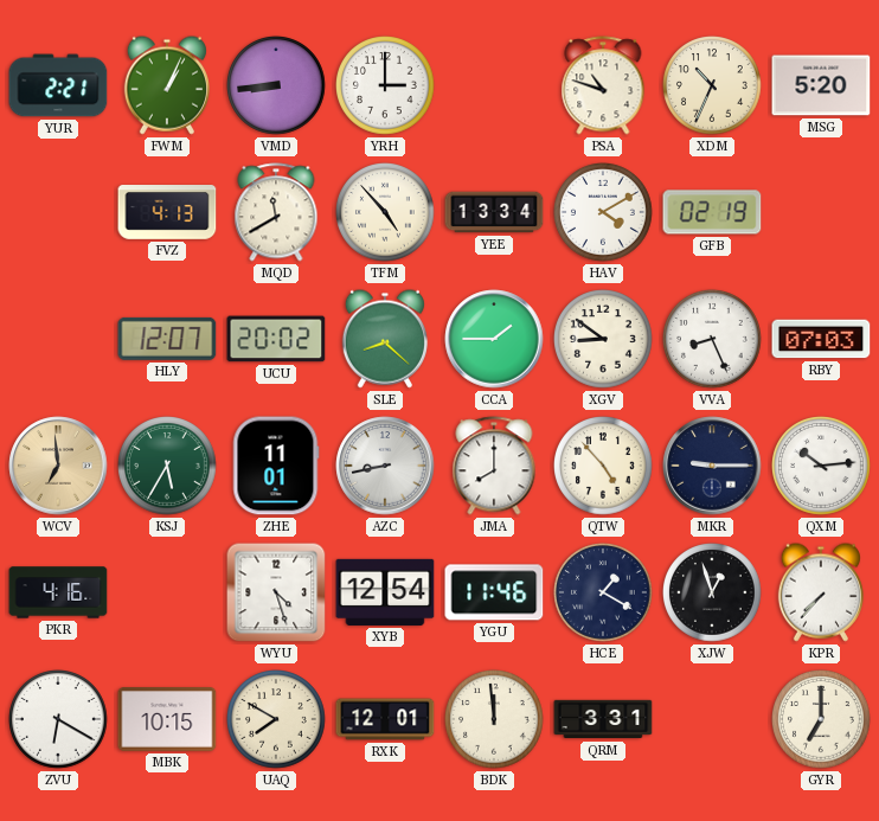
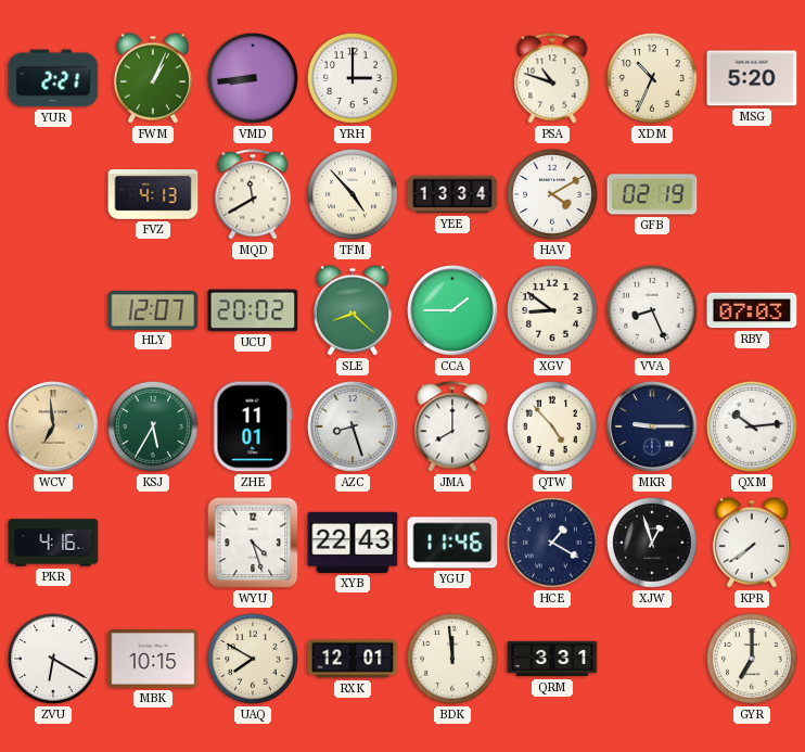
AZC: 8:43 -> 8:27
XYB: 12:54 -> 22:43
KPR: 7:37 -> 7:39
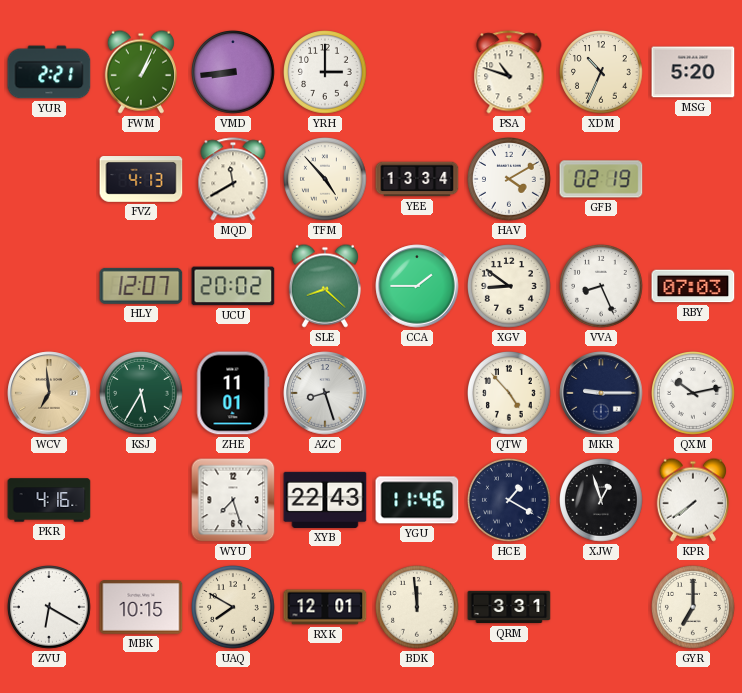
JMA: 8:00 -> none
QXM: 10:14 -> 10:13
WYU: 4:27 -> 7:27
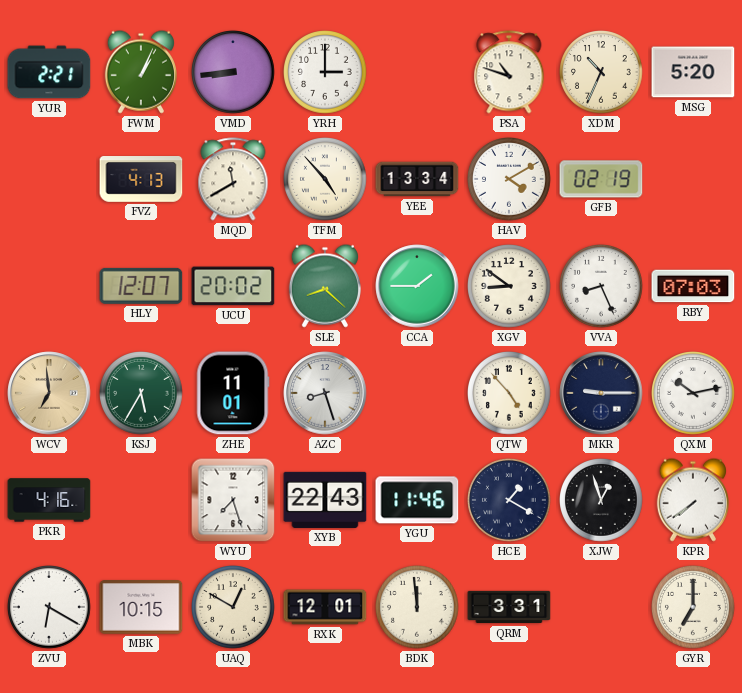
UAQ: 7:50 -> 12:50
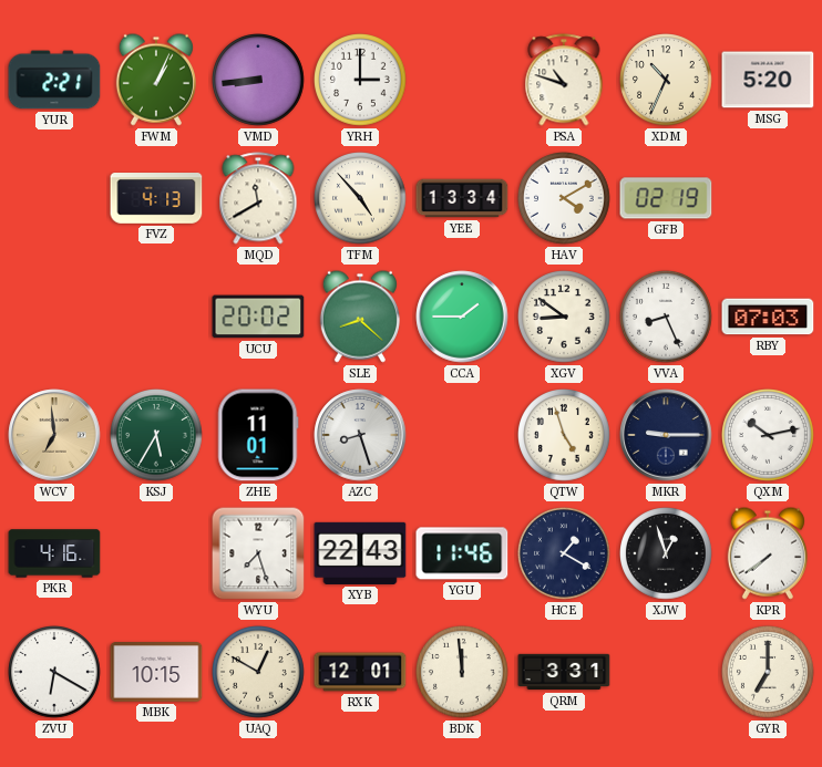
HLY: 12:07 -> none
QTW: 4:53 -> 4:57
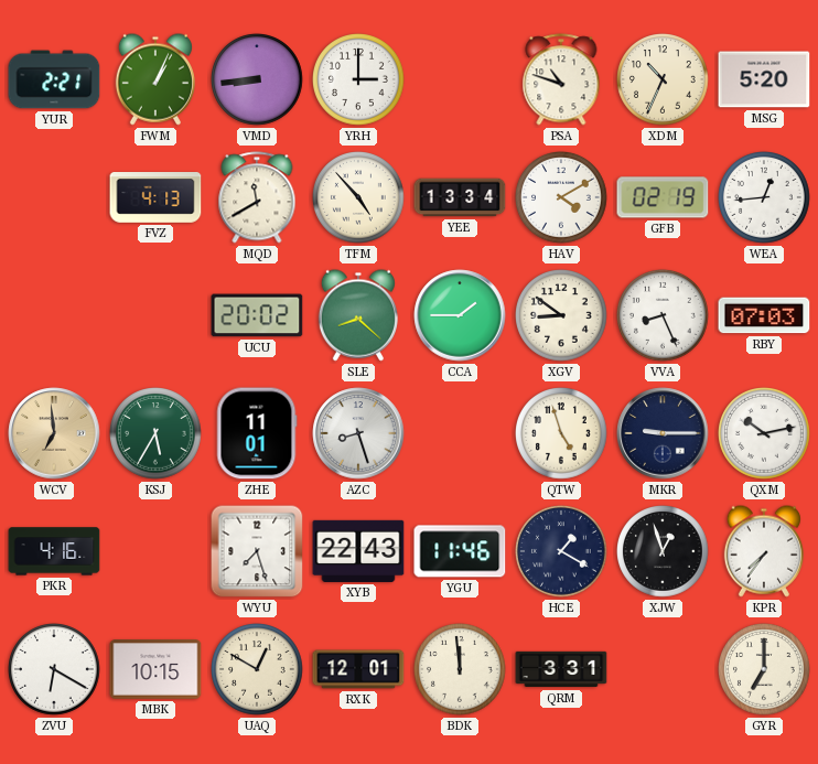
WEA: none -> 12:44
KPR: 7:39 -> 7:36
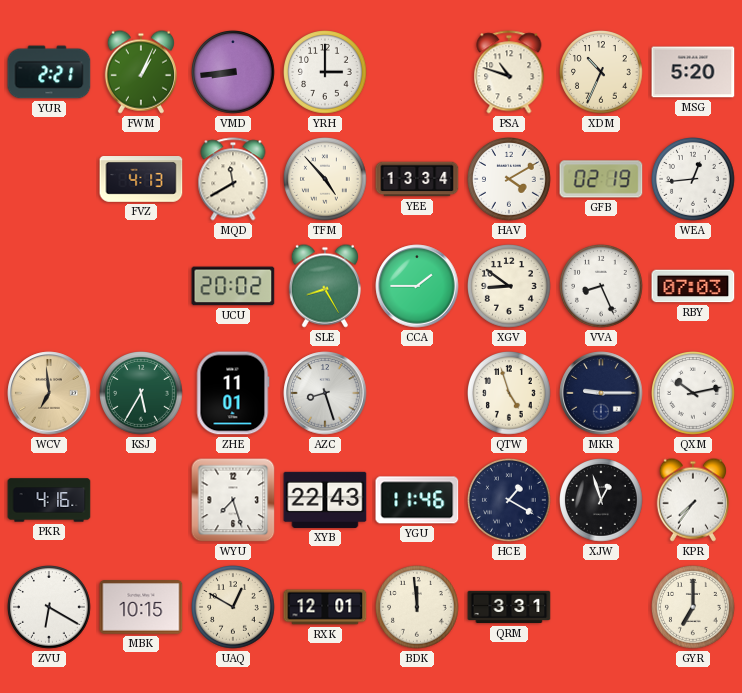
SLE: 8:22 -> 8:25
